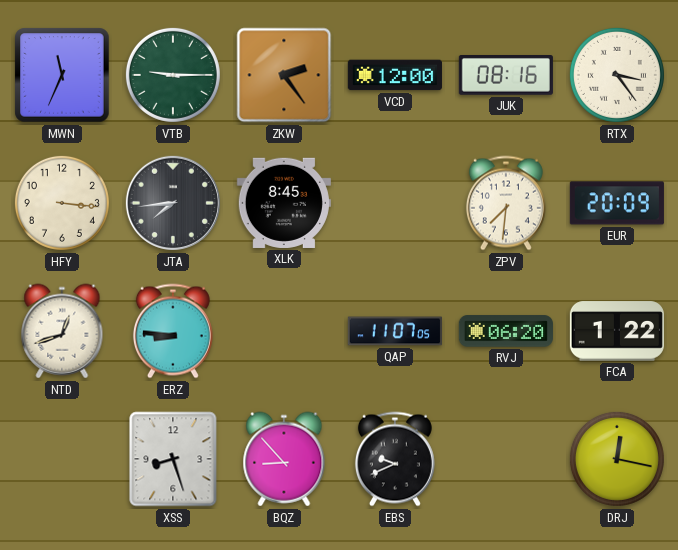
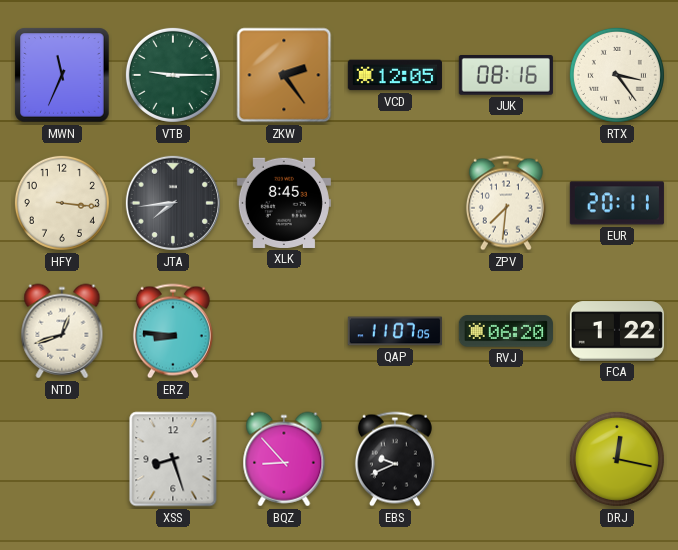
VCD: 12:00 -> 12:05
EUR: 20:09 -> 20:11
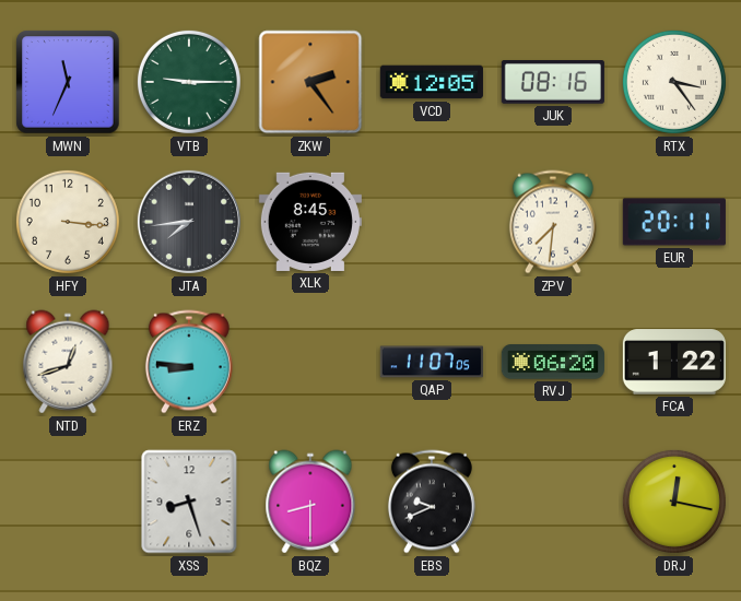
BQZ: 8:53 -> 8:30
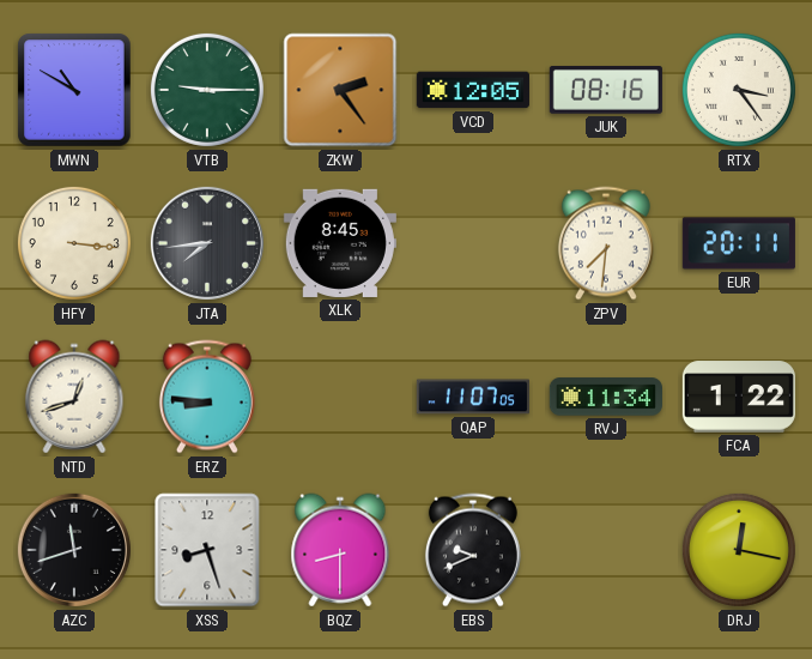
MWN: 11:34 -> 10:50
RVJ: 06:20 -> 11:34
AZC: none -> 11:42
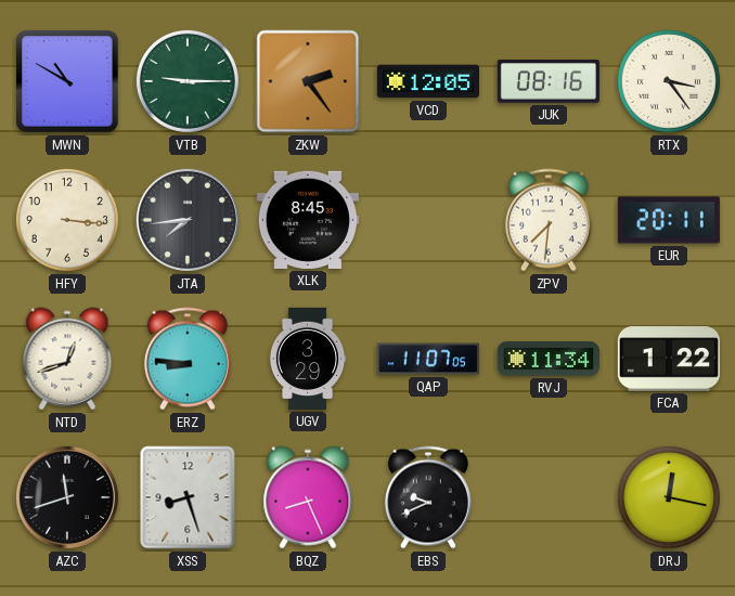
UGV: none -> 3:29
BQZ: 8:30 -> 8:26
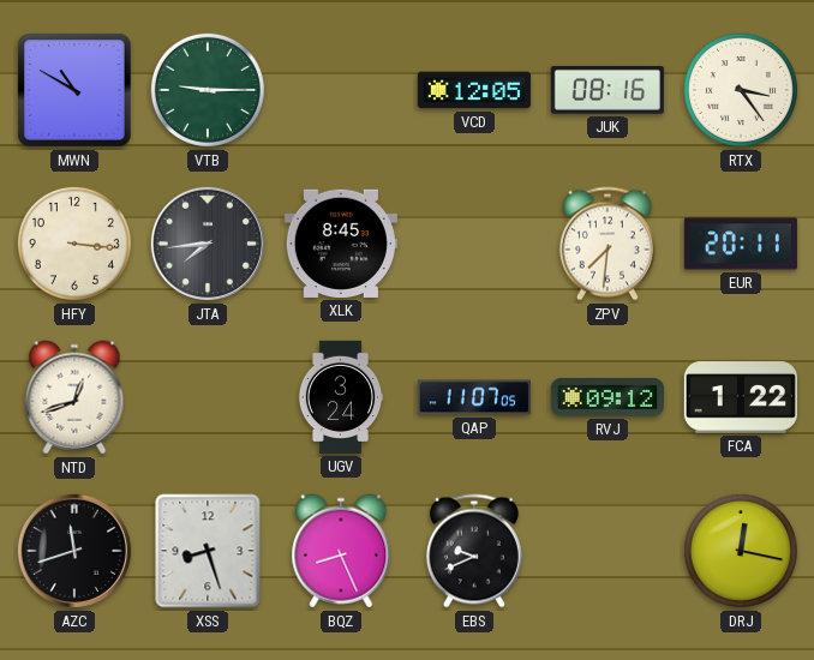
ZKW: 2:24 -> none
ERZ: 8:46 -> none
UGV: 3:29 -> 3:24
RVJ: 11:34 -> 09:12
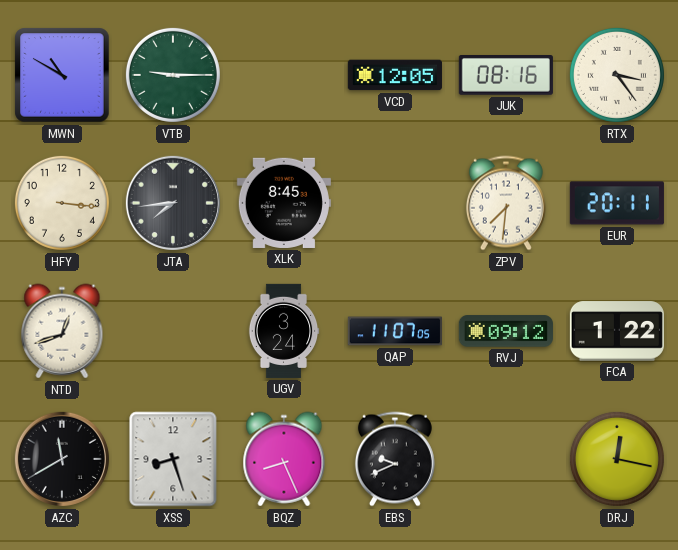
AZC: 11:42 -> 11:40
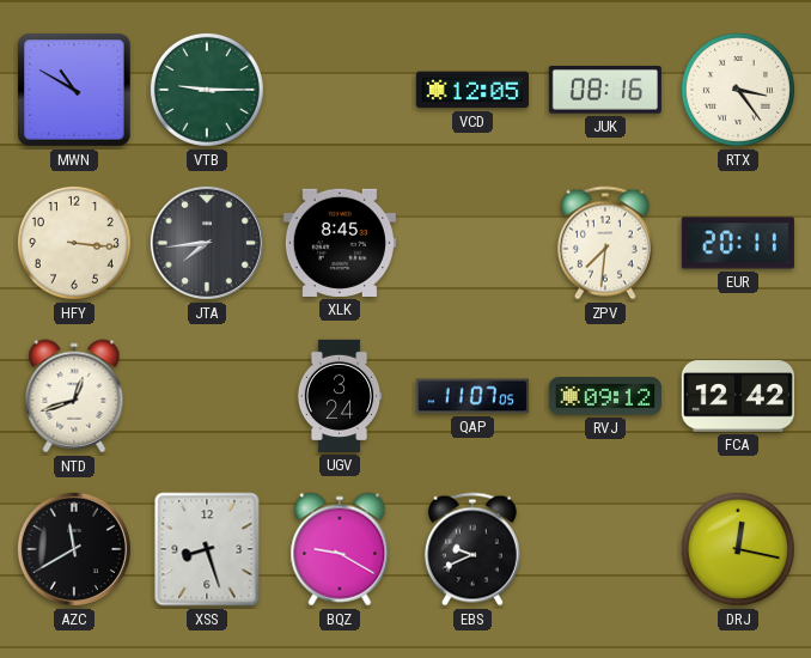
FCA: 1:22 -> 12:42
BQZ: 8:26 -> 9:20
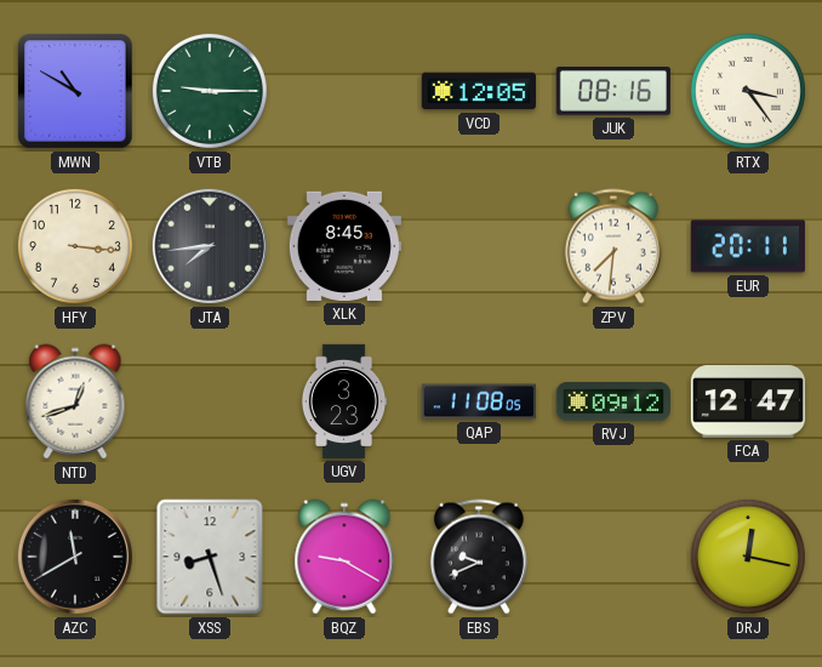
UGV: 3:24 -> 3:23
QAP: 11:07 -> 11:08
FCA: 12:42 -> 12:47
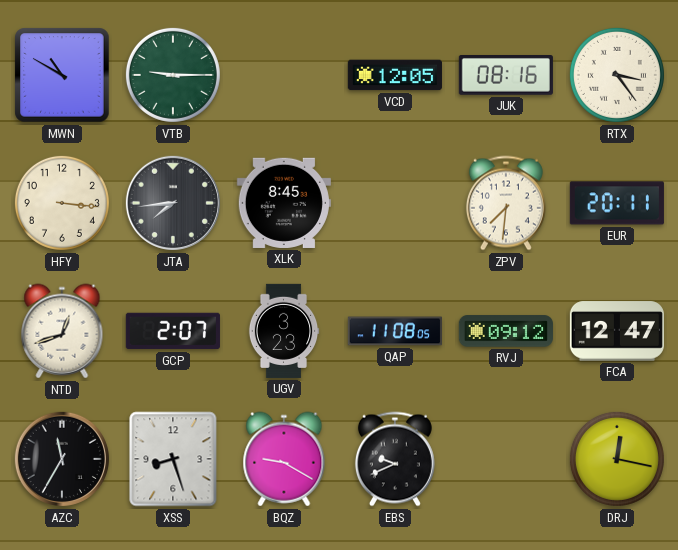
GCP: none -> 2:07
AZC: 11:40 -> 11:35
